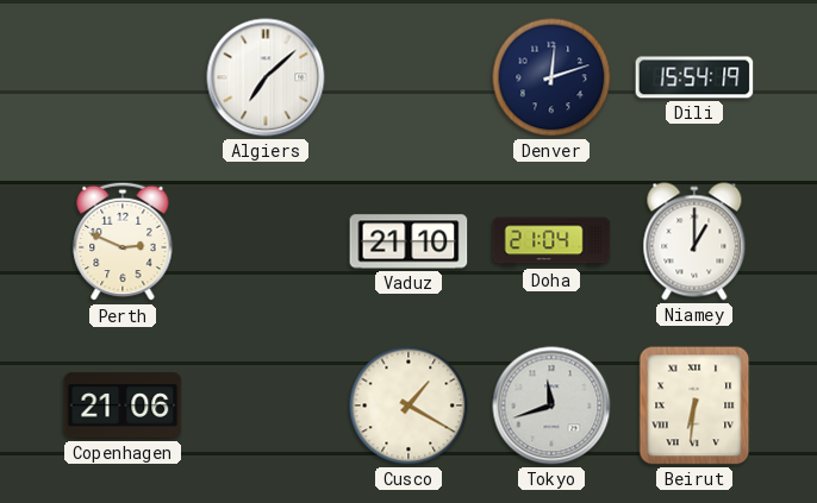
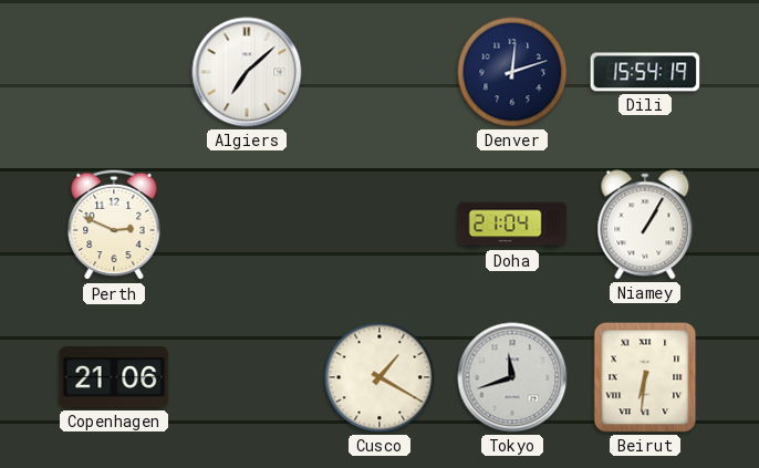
Vaduz: 21:10 -> none
Niamey: 1:00 -> 1:05
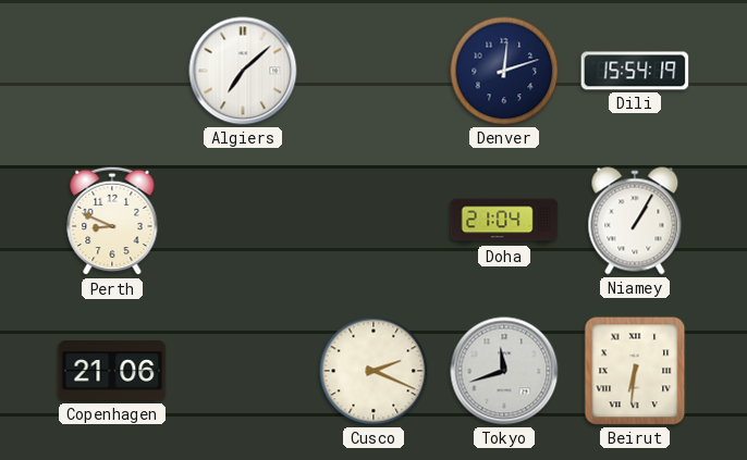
Perth: 2:49 -> 8:49
Cusco: 1:20 -> 2:19
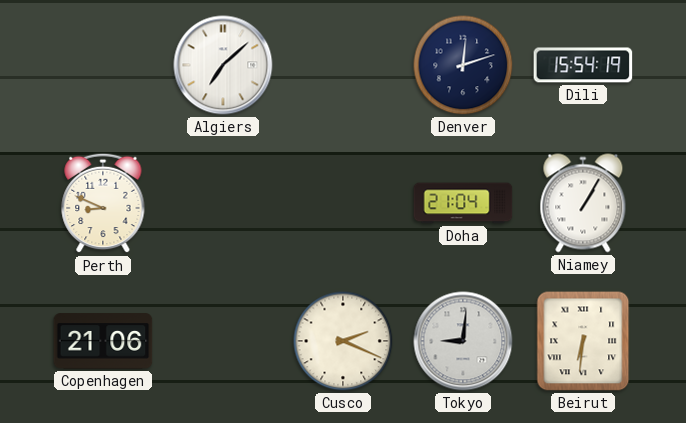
Tokyo: 11:42 -> 9:01
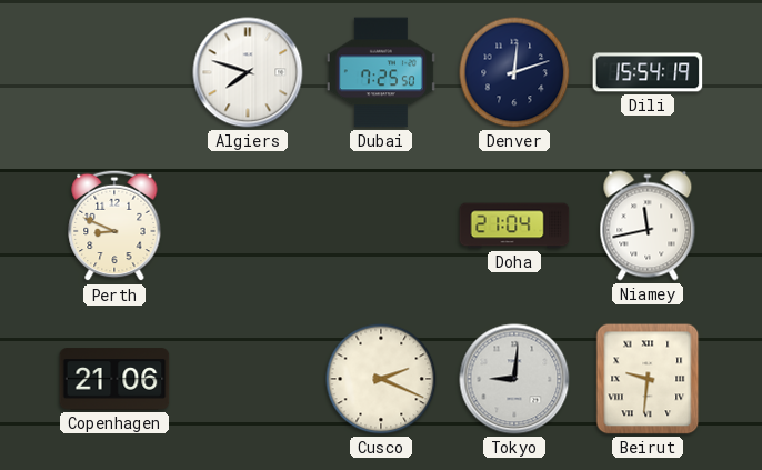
Algiers: 7:08 -> 7:48
Dubai: none -> 7:25
Niamey: 1:05 -> 11:43
Beirut: 6:31 -> 9:31
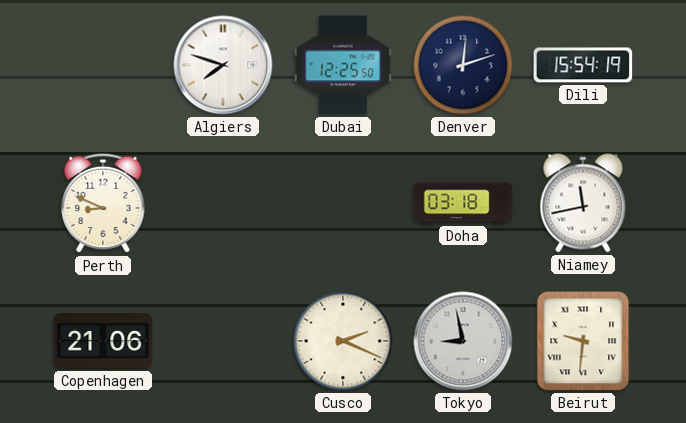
Dubai: 7:25 -> 12:25
Doha: 21:04 -> 03:18
Tokyo: 9:01 -> 8:58
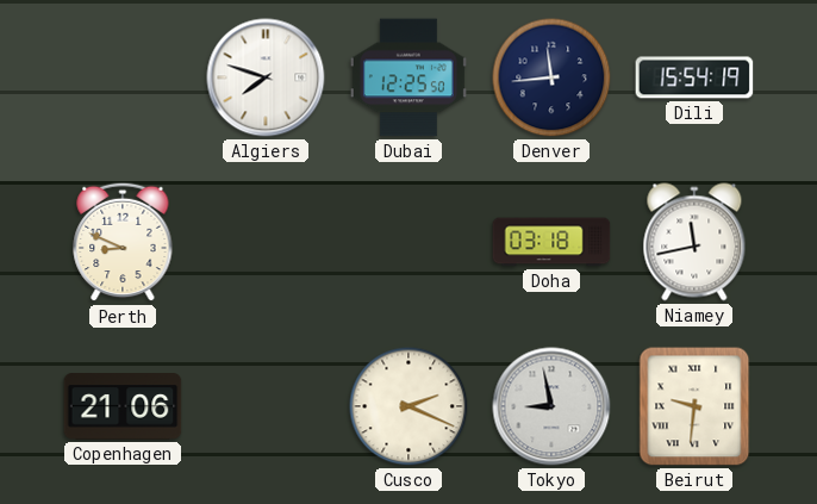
Denver: 12:12 -> 11:44
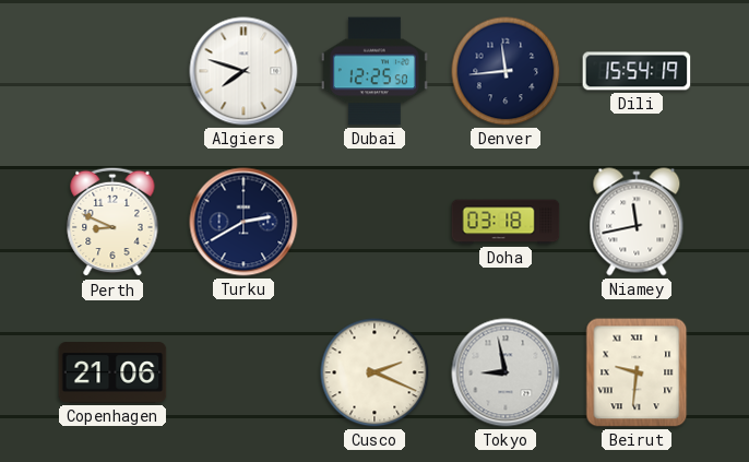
Turku: none -> 2:40
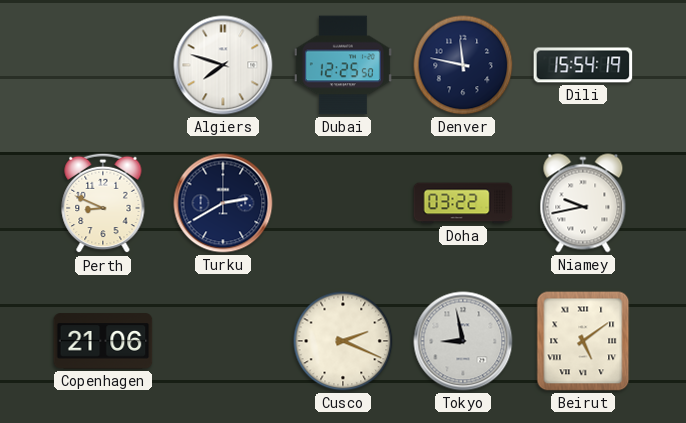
Denver: 11:44 -> 11:47
Doha: 03:18 -> 03:22
Niamey: 11:43 -> 9:43
Beirut: 9:31 -> 5:09
